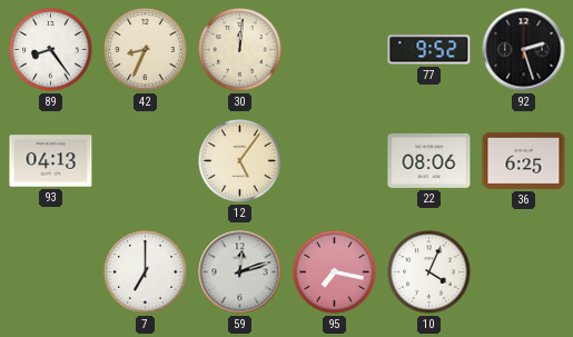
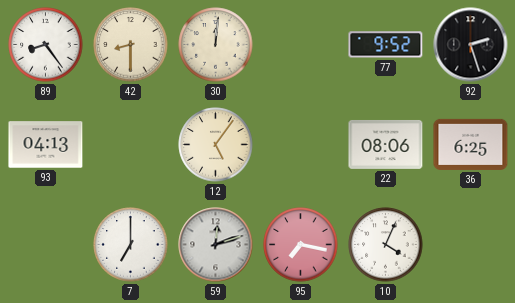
42: 8:34 -> 8:30
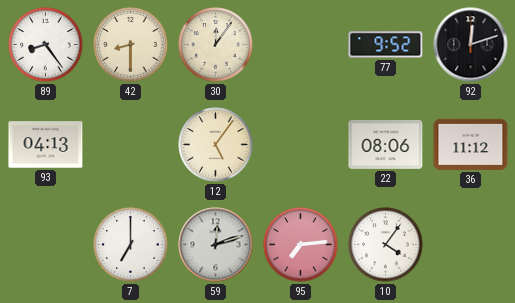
30: 12:01 -> 12:06
92: 2:27 -> 12:12
36: 6:25 -> 11:12
95: 7:17 -> 7:14
10: 4:04 -> 4:06
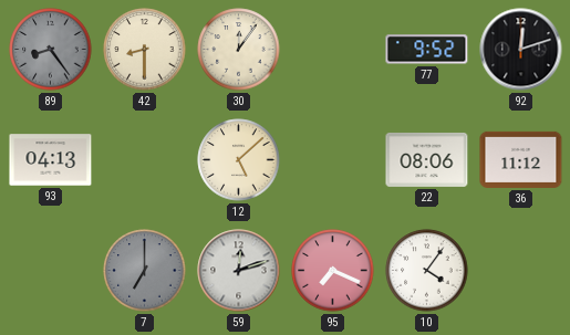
89 dial: white -> grey
12: 5:06 -> 5:08
7 dial: white -> grey
95: 7:14 -> 7:19
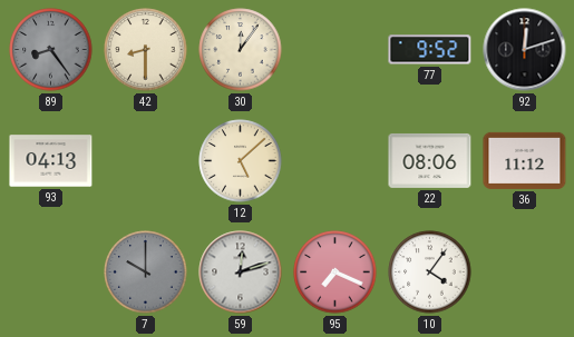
7: 7:00 -> 10:00
